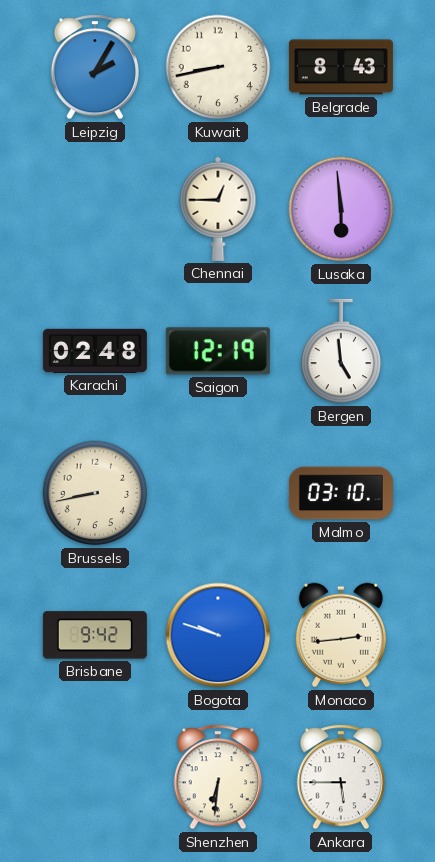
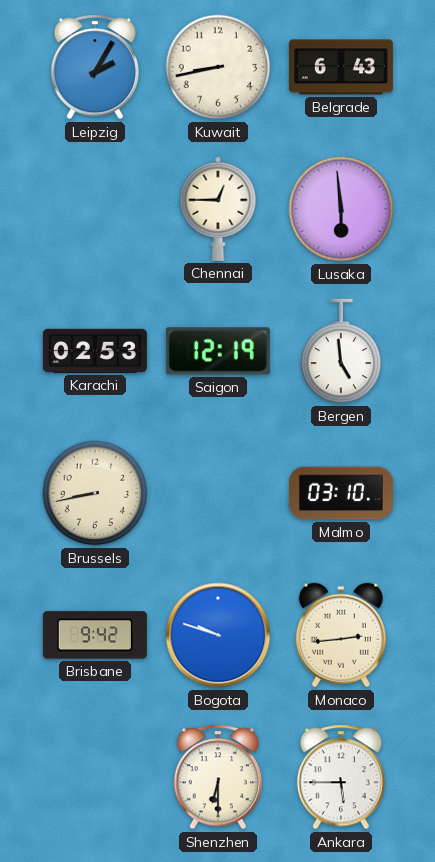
Belgrade: 8:43 -> 6:43
Karachi: 02:48 -> 02:53
Shenzhen: 6:31 -> 6:30
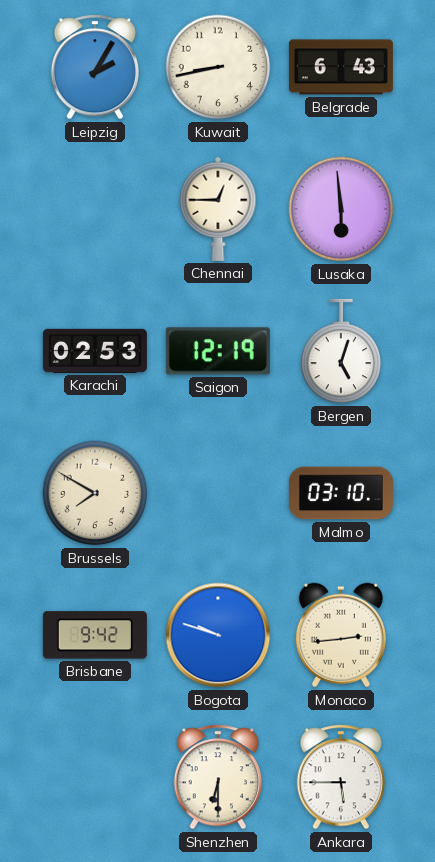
Bergen: 4:59 -> 5:03
Brussels: 8:43 -> 7:50
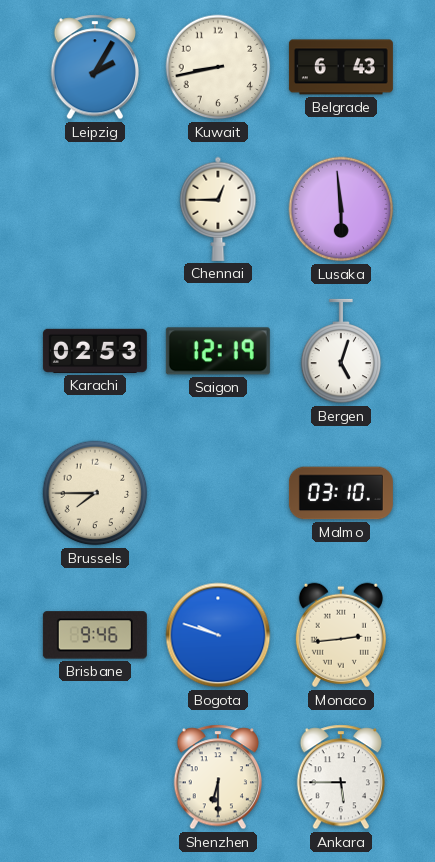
Brussels: 7:50 -> 7:45
Brisbane: 9:42 -> 9:46
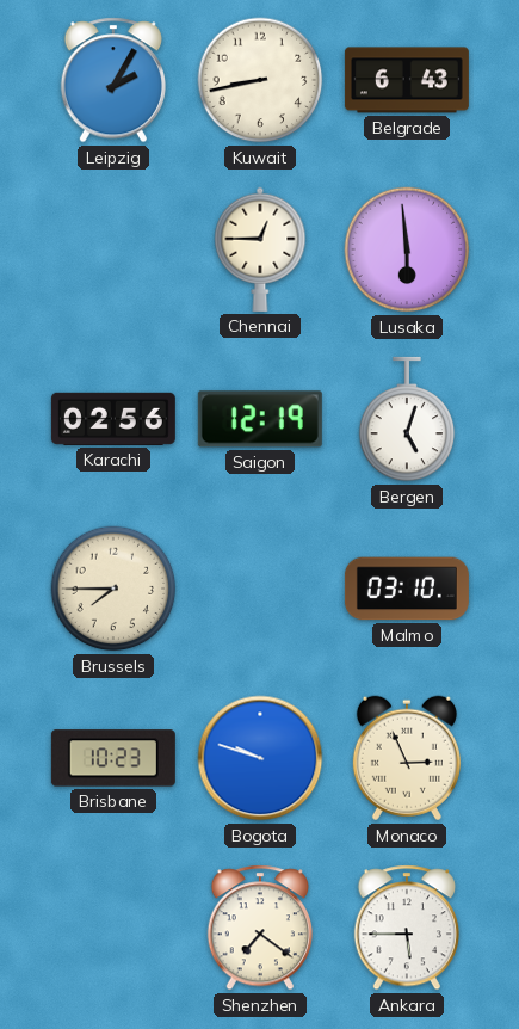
Karachi: 02:53 -> 02:56
Brisbane: 9:46 -> 10:23
Monaco: 2:44 -> 2:56
Shenzhen: 6:30 -> 7:21
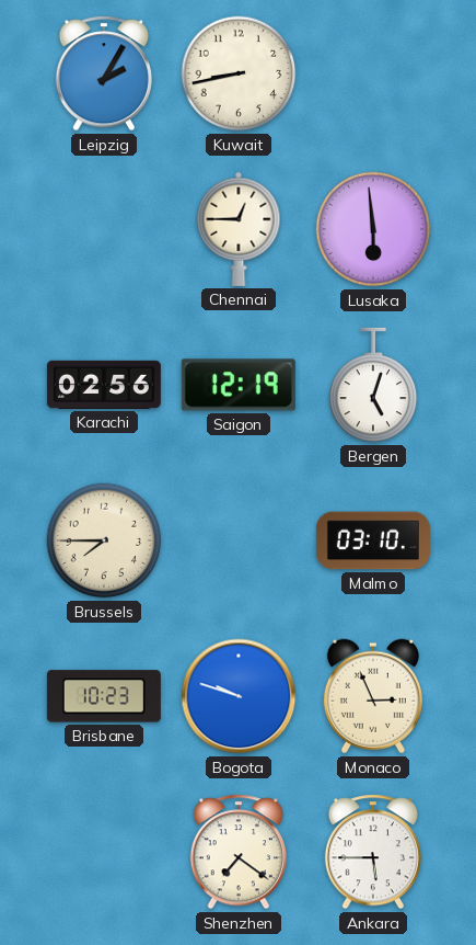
Belgrade: 6:43 -> none
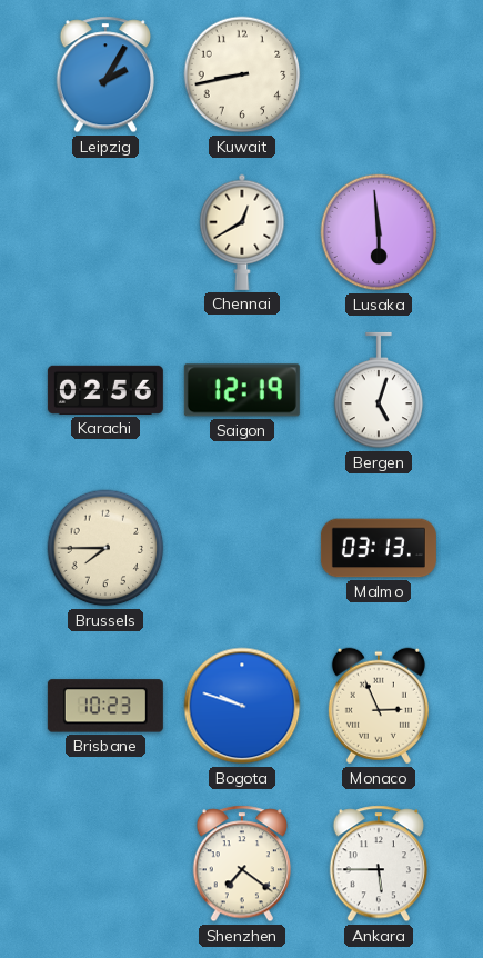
Chennai: 12:45 -> 12:40
Malmo: 03:10 -> 03:13
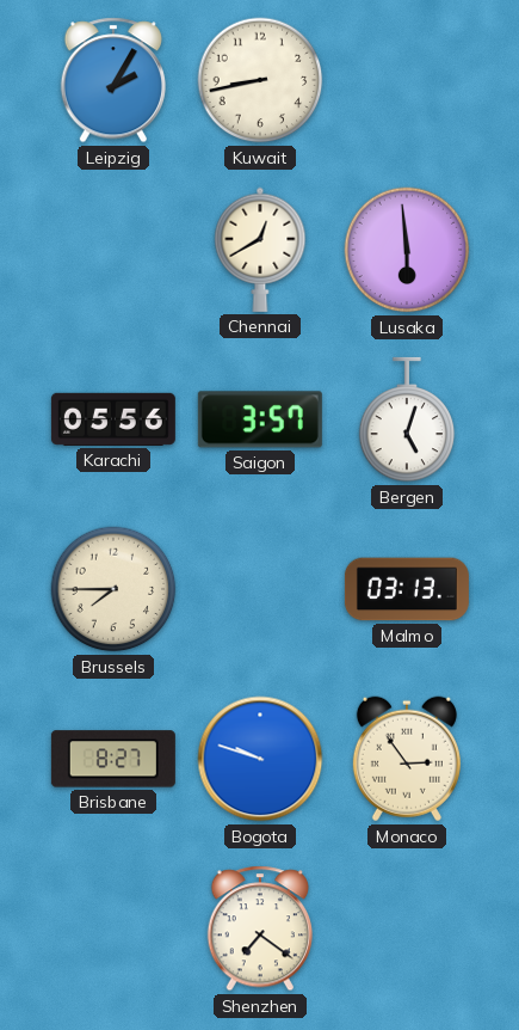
Karachi: 02:56 -> 05:56
Saigon: 12:19 -> 3:57
Brisbane: 10:23 -> 8:27
Monaco: 2:56 -> 2:54
Ankara: 5:45 -> none
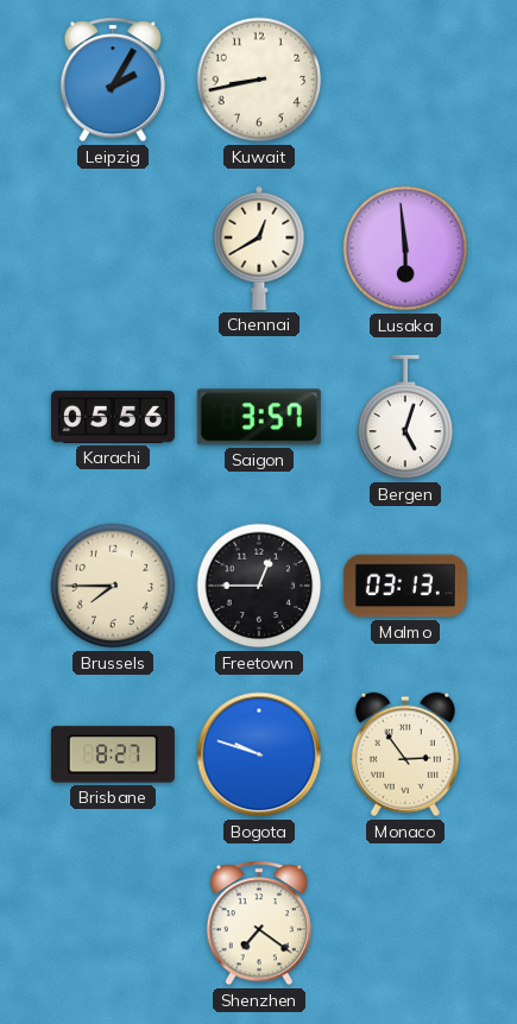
Freetown: none -> 12:45
